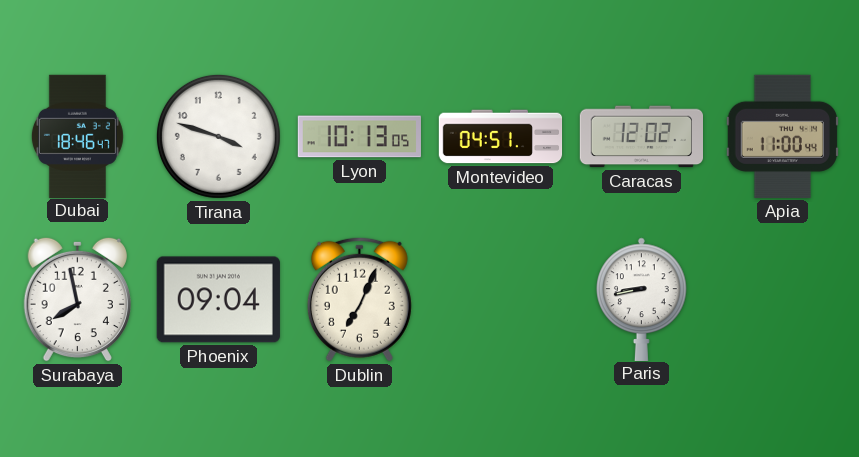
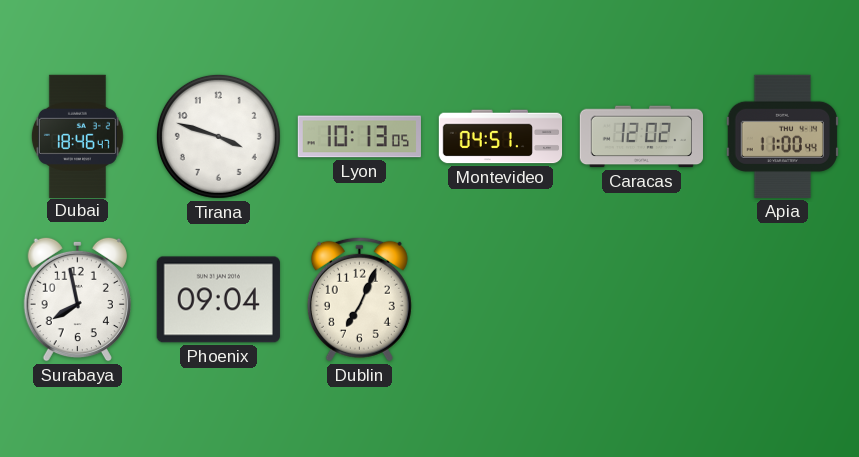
Paris: 8:43 -> none
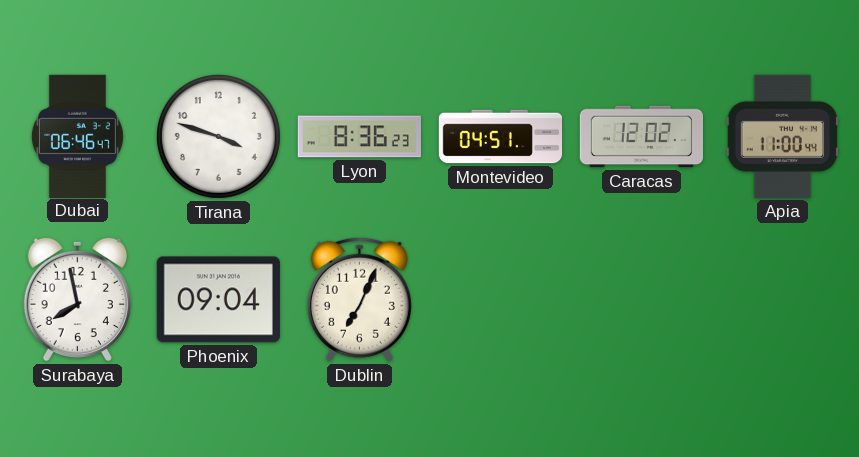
Dubai: 18:46 -> 06:46
Lyon: 10:13 -> 8:36
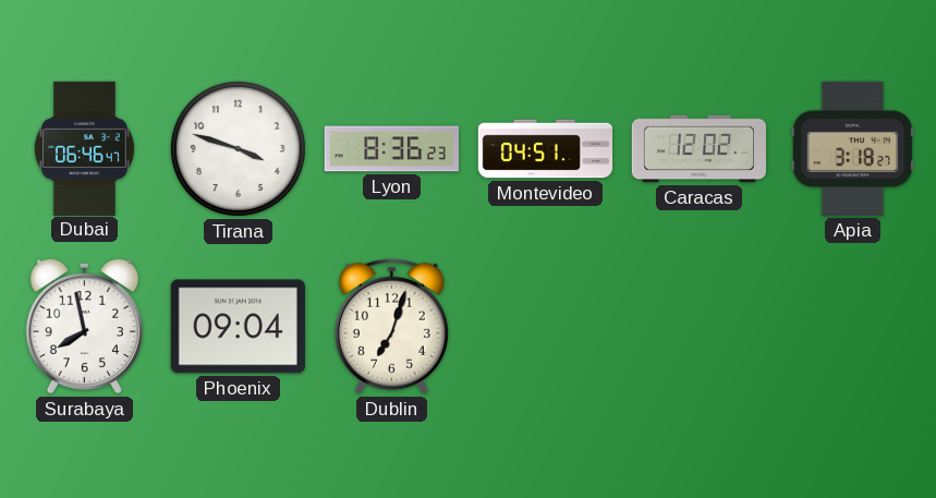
Apia: 11:00 -> 3:18
Dublin: 7:04 -> 7:03
